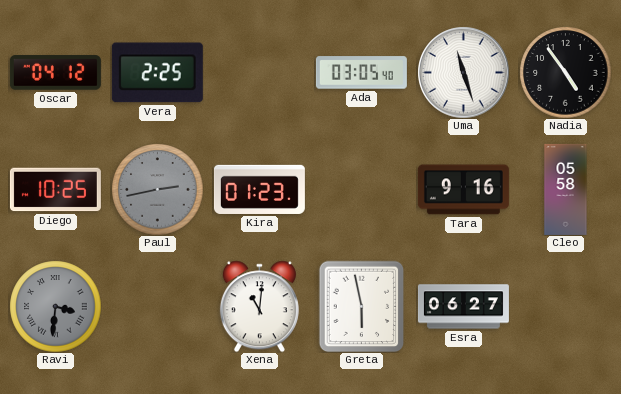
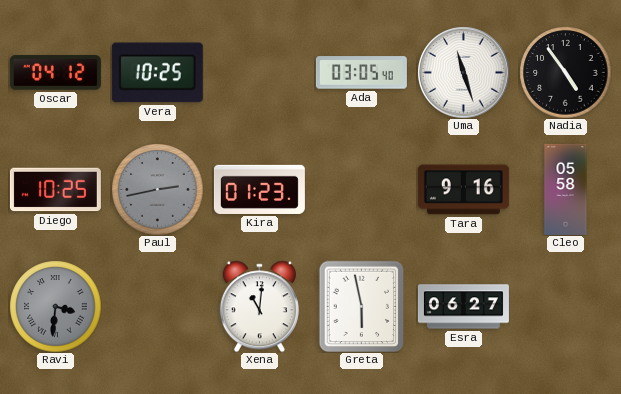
Vera: 2:25 -> 10:25
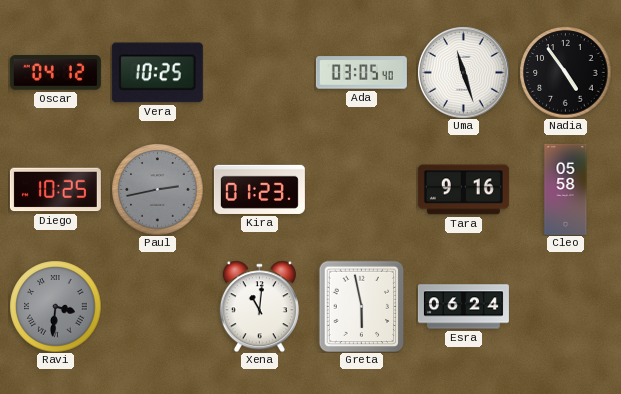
Esra: 06:27 -> 06:24
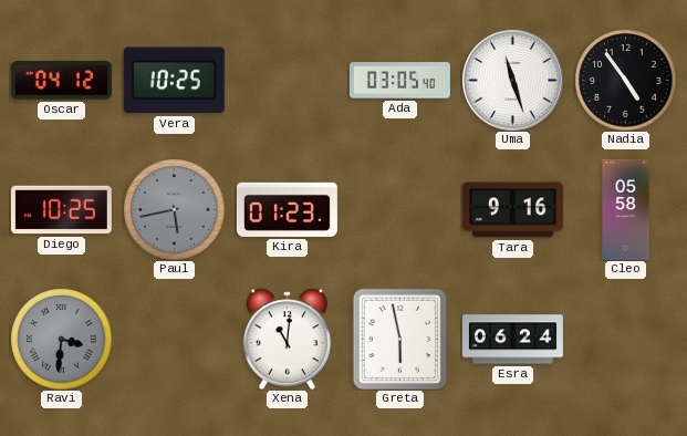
Paul: 2:43 -> 5:43
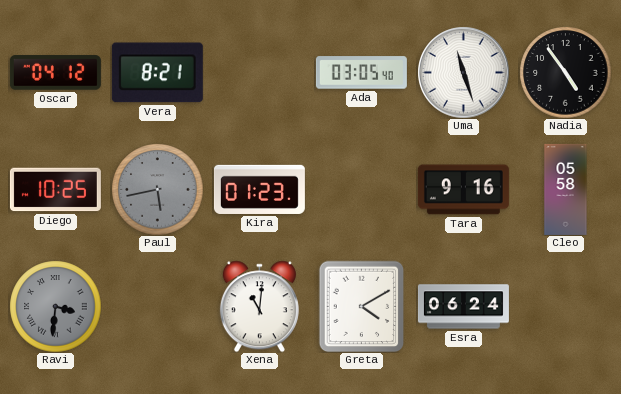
Vera: 10:25 -> 8:21
Greta: 5:58 -> 4:10
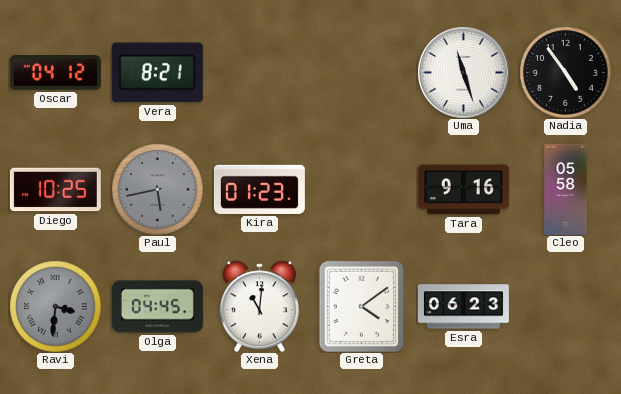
Ada: 03:05 -> none
Olga: none -> 04:45
Greta: 4:10 -> 4:09
Esra: 06:24 -> 06:23
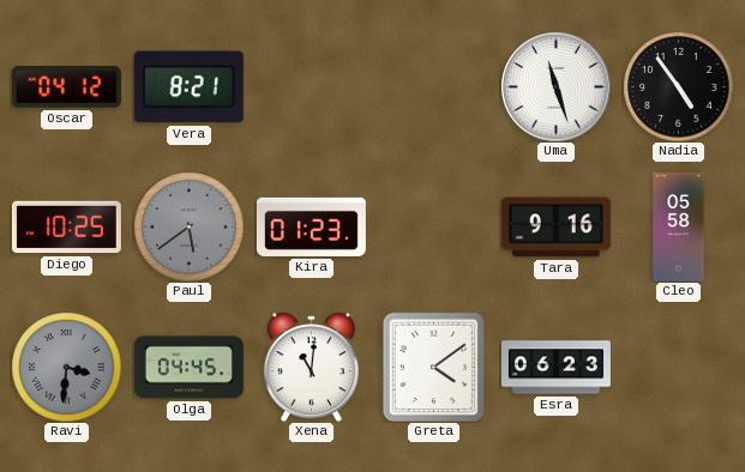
Paul: 5:43 -> 5:39
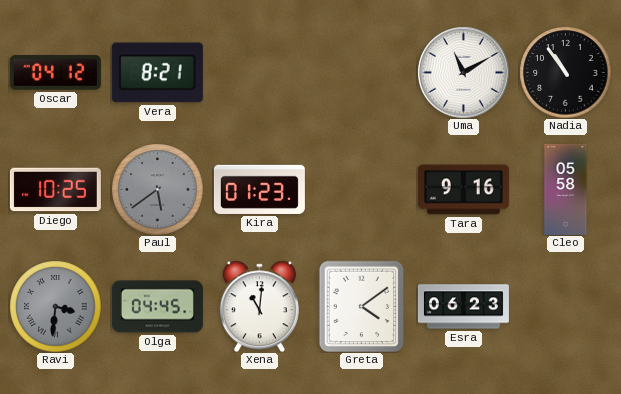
Uma: 11:27 -> 11:10
Nadia: 4:54 -> 10:54
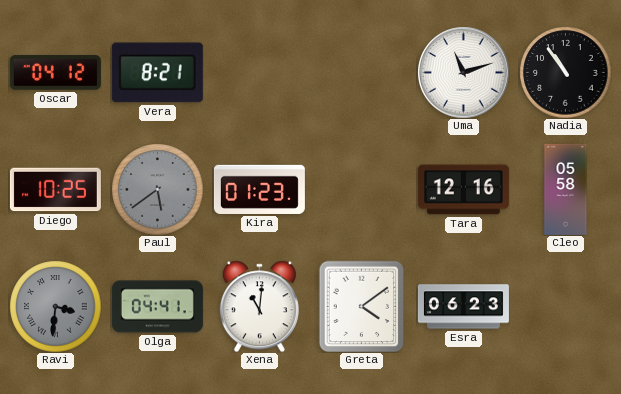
Uma: 11:10 -> 11:12
Tara: 9:16 -> 12:16
Olga: 04:45 -> 04:41
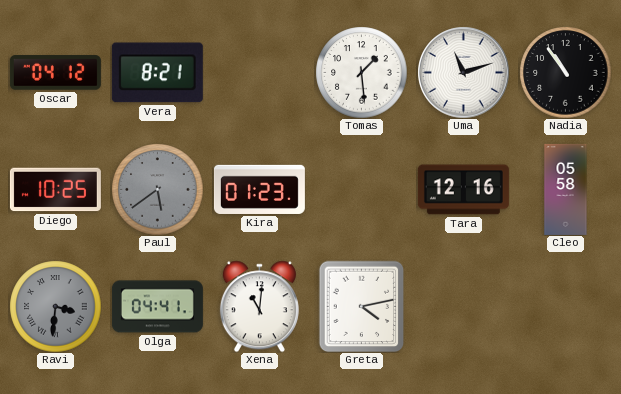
Tomas: none -> 1:29
Greta: 4:09 -> 4:13
Esra: 06:23 -> none
